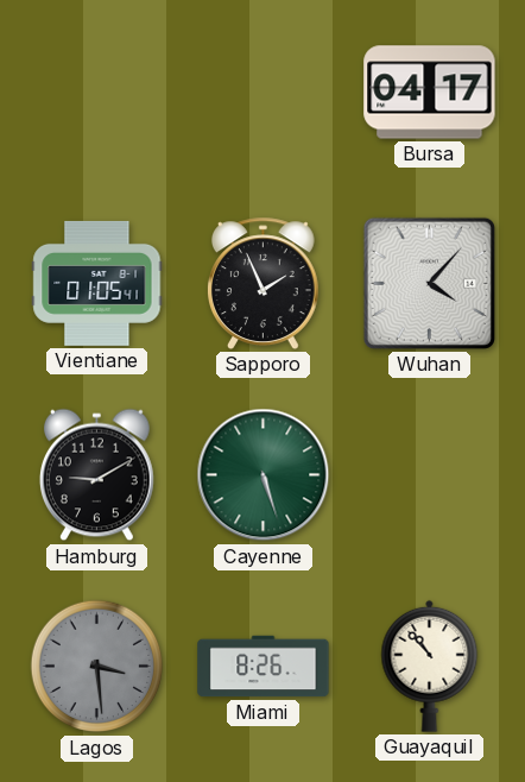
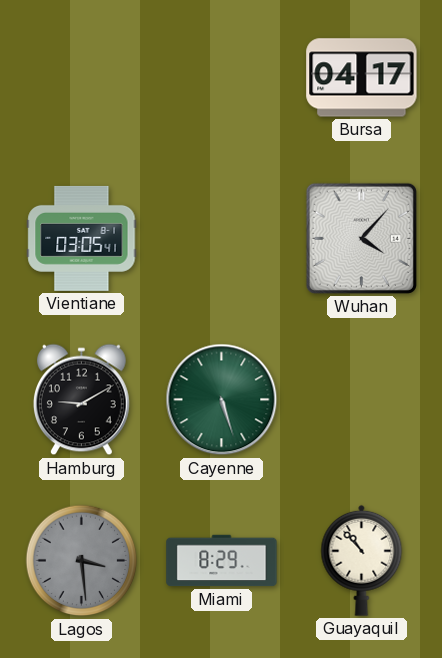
Vientiane: 01:05 -> 03:05
Sapporo: 1:56 -> none
Miami: 8:26 -> 8:29
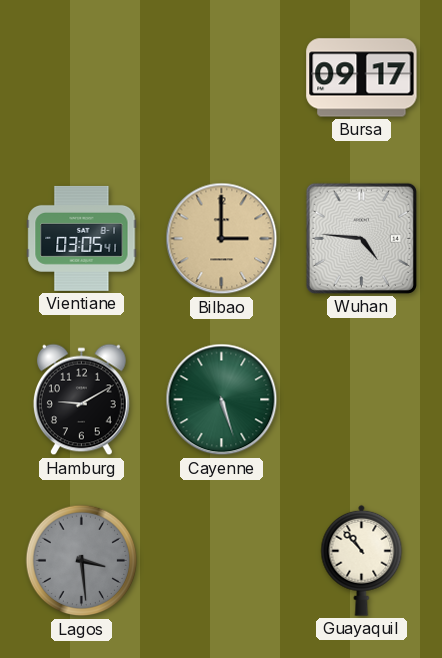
Bursa: 04:17 -> 09:17
Bilbao: none -> 3:00
Wuhan: 4:07 -> 4:46
Miami: 8:29 -> none
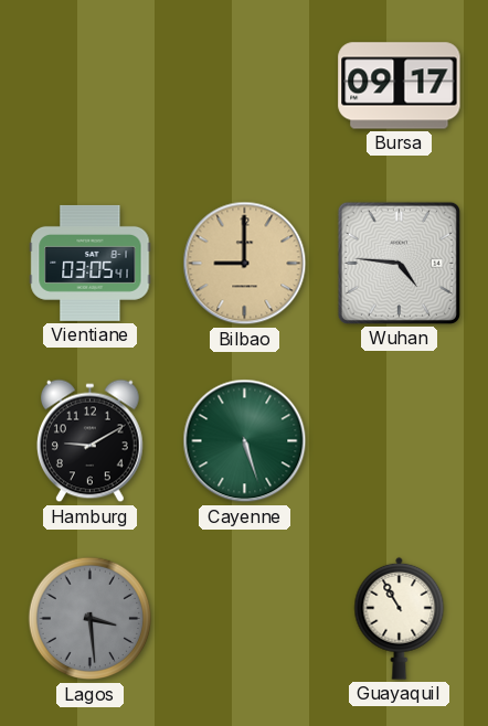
Bilbao: 3:00 -> 9:00
Guayaquil: 10:53 -> 10:55
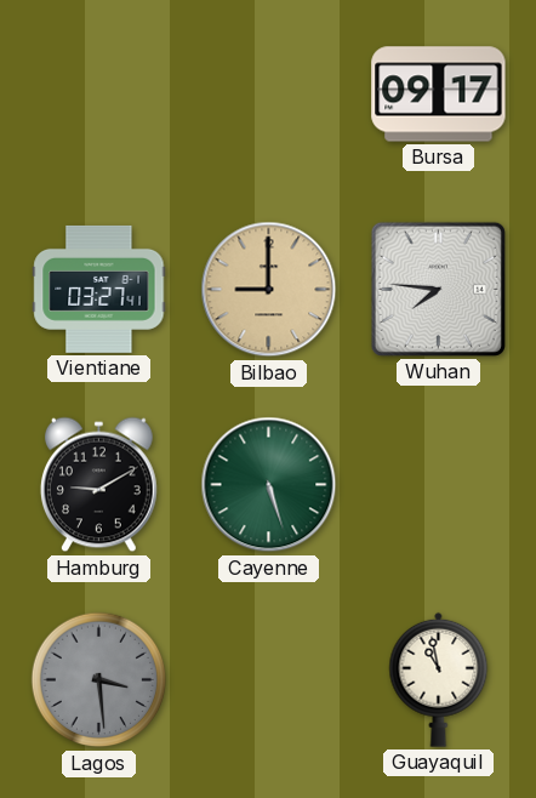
Vientiane: 03:05 -> 03:27
Wuhan: 4:46 -> 7:46
Guayaquil: 10:55 -> 10:58
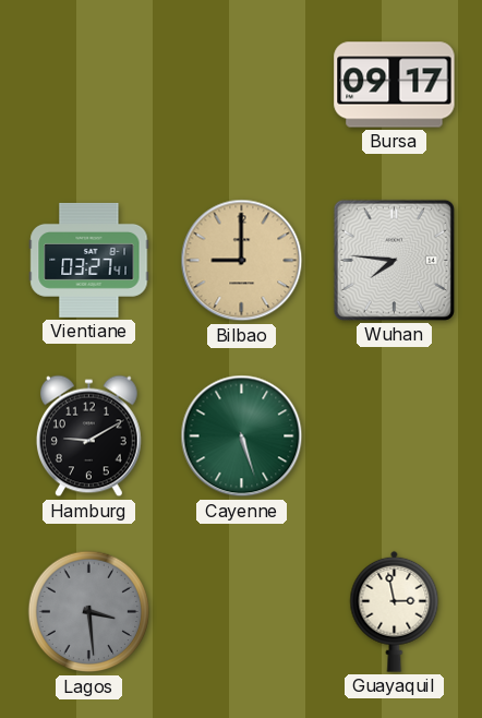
Guayaquil: 10:58 -> 2:58
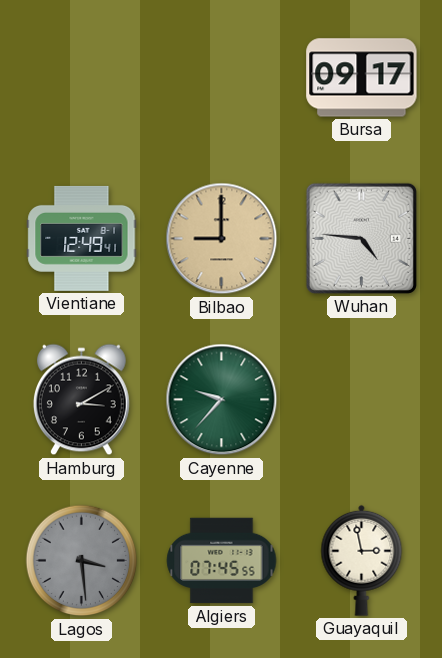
Vientiane: 03:27 -> 12:49
Wuhan: 7:46 -> 4:46
Hamburg: 9:10 -> 3:10
Cayenne: 5:27 -> 9:37
Algiers: none -> 07:45
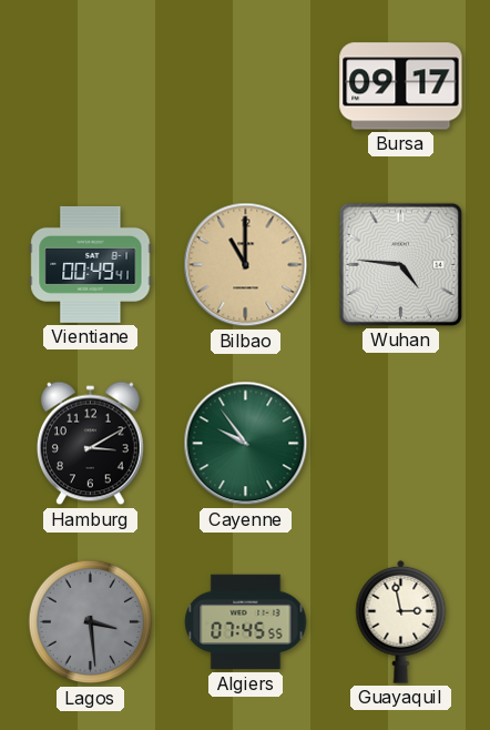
Vientiane: 12:49 -> 00:49
Bilbao: 9:00 -> 11:00
Cayenne: 9:37 -> 9:54
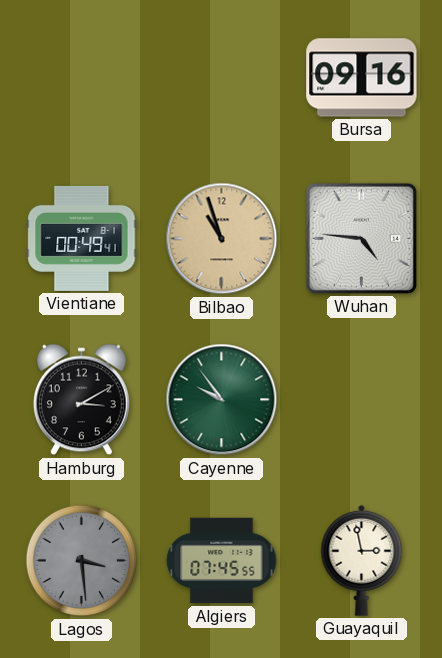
Bursa: 09:17 -> 09:16
Bilbao: 11:00 -> 10:57
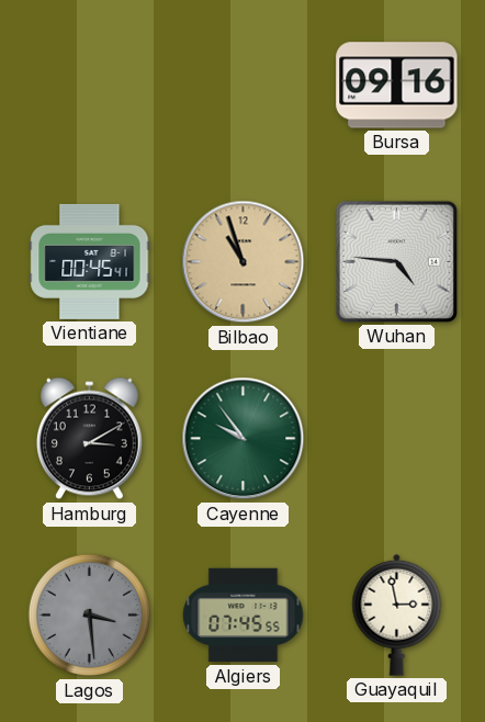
Vientiane: 00:49 -> 00:45
